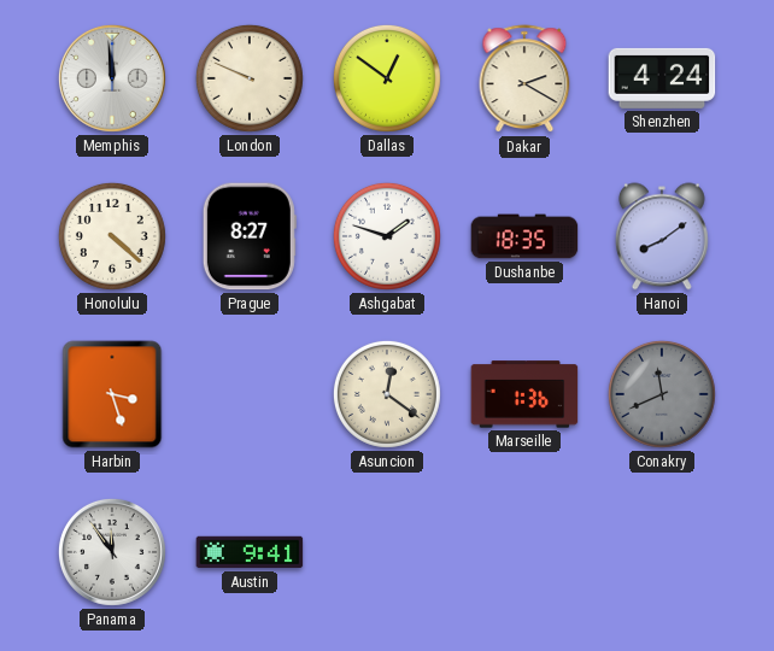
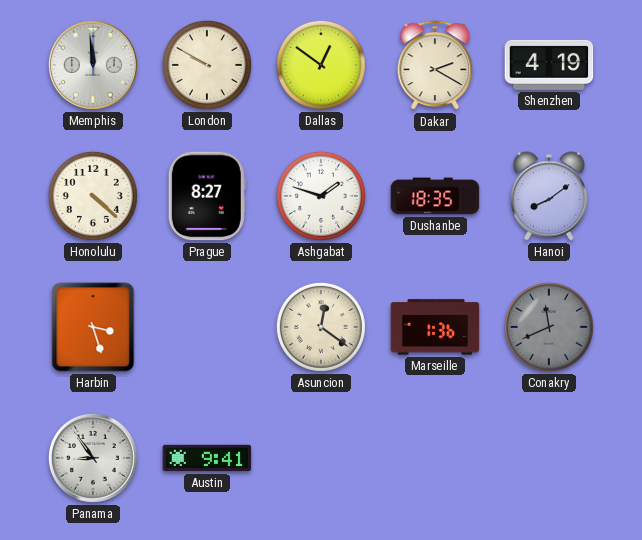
London: 9:49 -> 9:50
Shenzhen: 4:24 -> 4:19
Panama: 11:54 -> 8:54
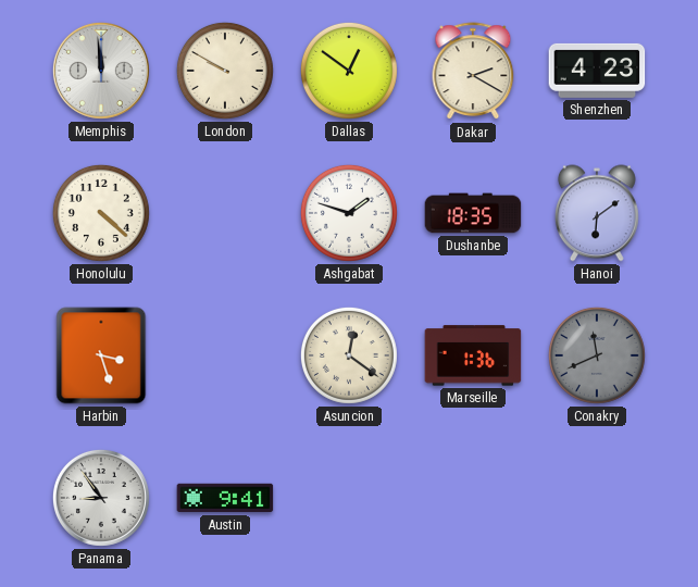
Shenzhen: 4:19 -> 4:23
Prague: 8:27 -> none
Hanoi: 8:09 -> 6:09
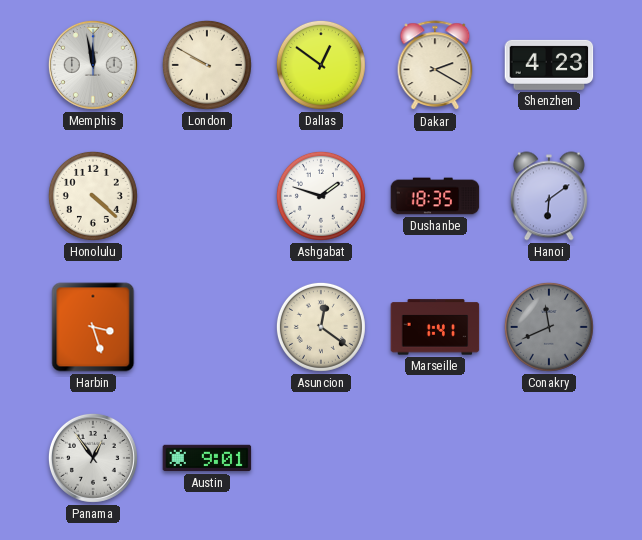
Memphis: 11:59 -> 11:58
Marseille: 1:36 -> 1:41
Panama: 8:54 -> 12:54
Austin: 9:41 -> 9:01
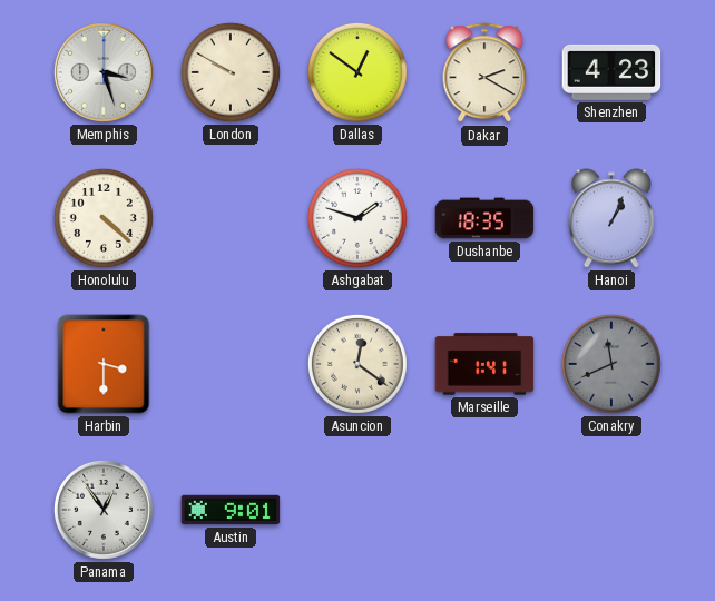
Memphis: 11:58 -> 3:27
Hanoi: 6:09 -> 1:04
Harbin: 3:27 -> 3:30
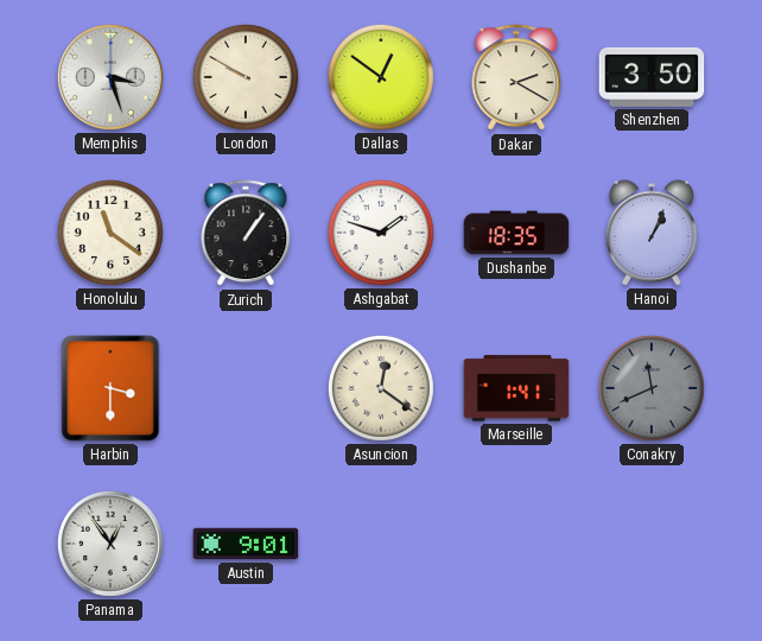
Shenzhen: 4:23 -> 3:50
Honolulu: 4:22 -> 11:21
Zurich: none -> 1:06
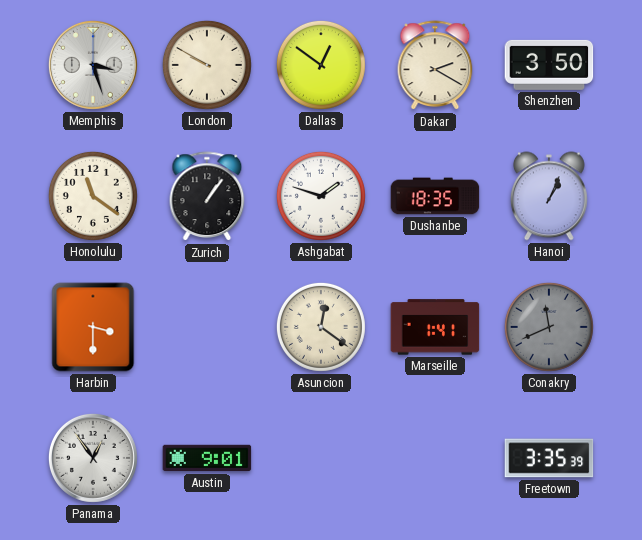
Freetown: none -> 3:35
